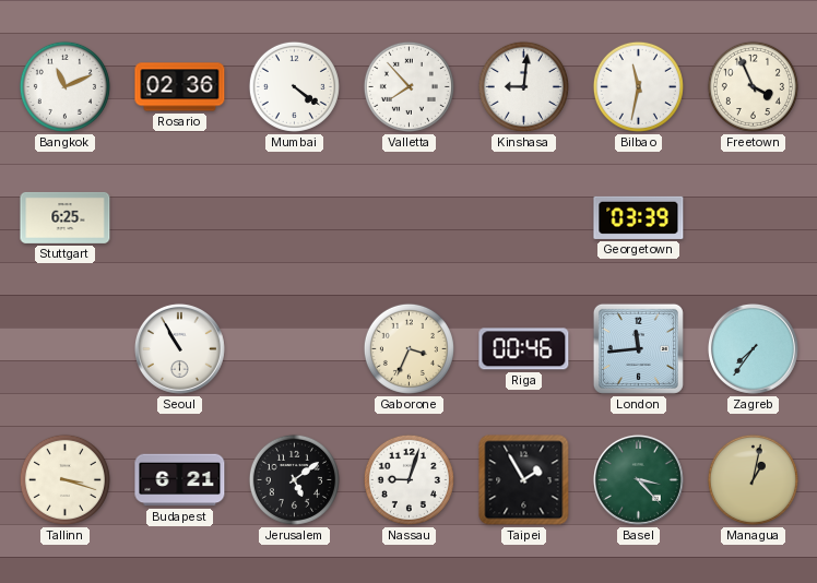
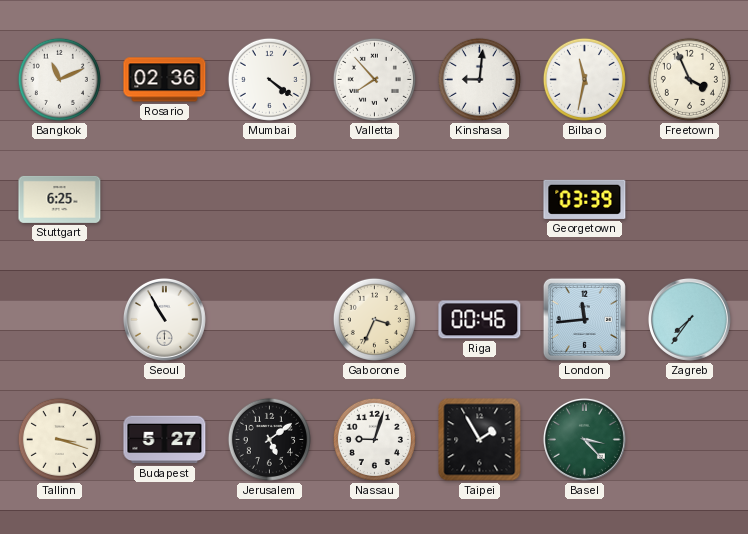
Budapest: 6:21 -> 5:27
Managua: 1:02 -> none
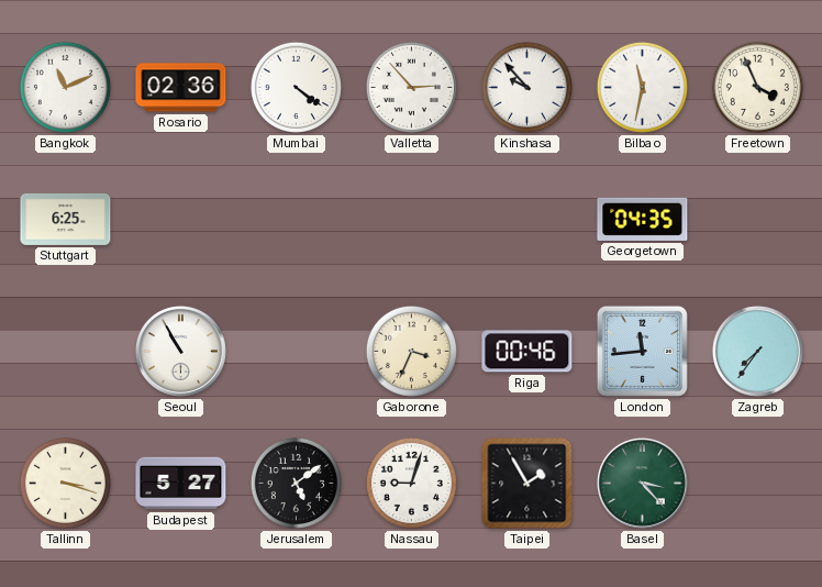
Valletta: 7:53 -> 2:53
Kinshasa: 9:01 -> 9:53
Georgetown: 03:39 -> 04:35
